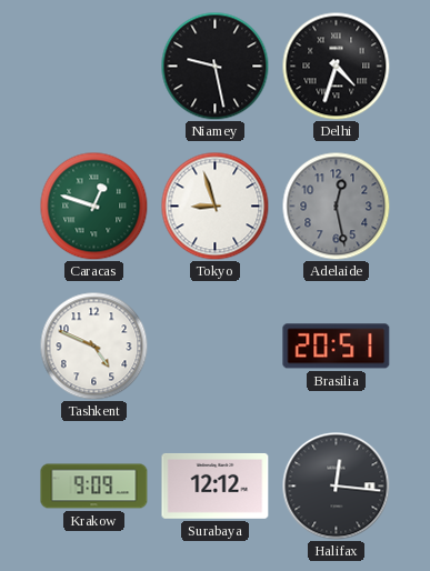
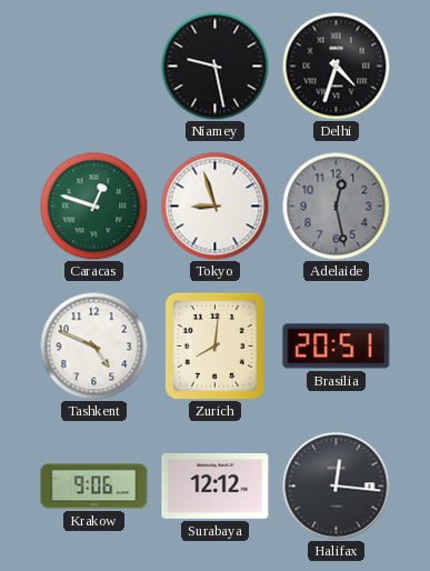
Zurich: none -> 8:01
Krakow: 9:09 -> 9:06
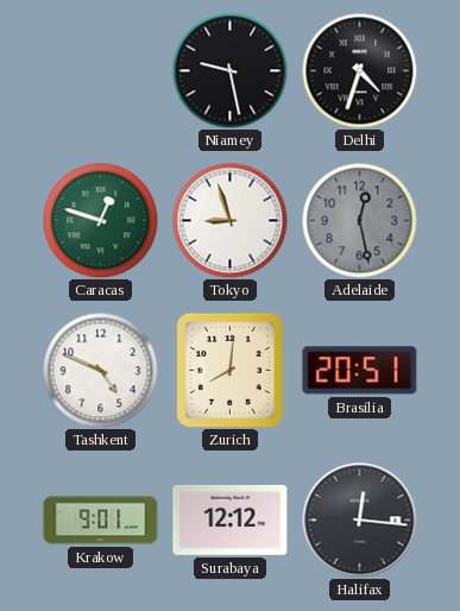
Krakow: 9:06 -> 9:01
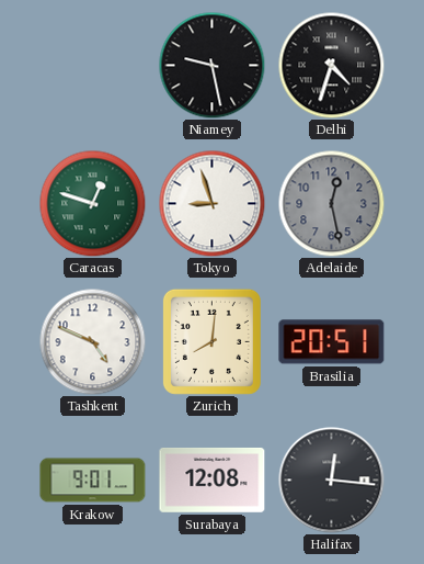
Surabaya: 12:12 -> 12:08
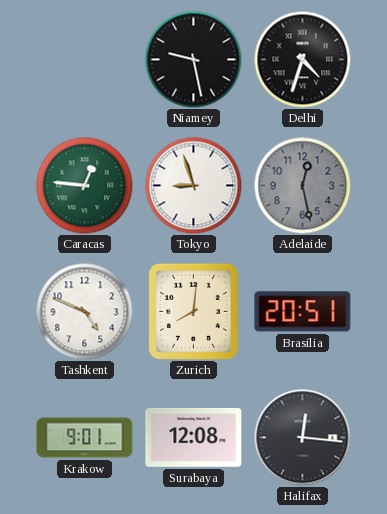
Caracas: 12:48 -> 12:46
